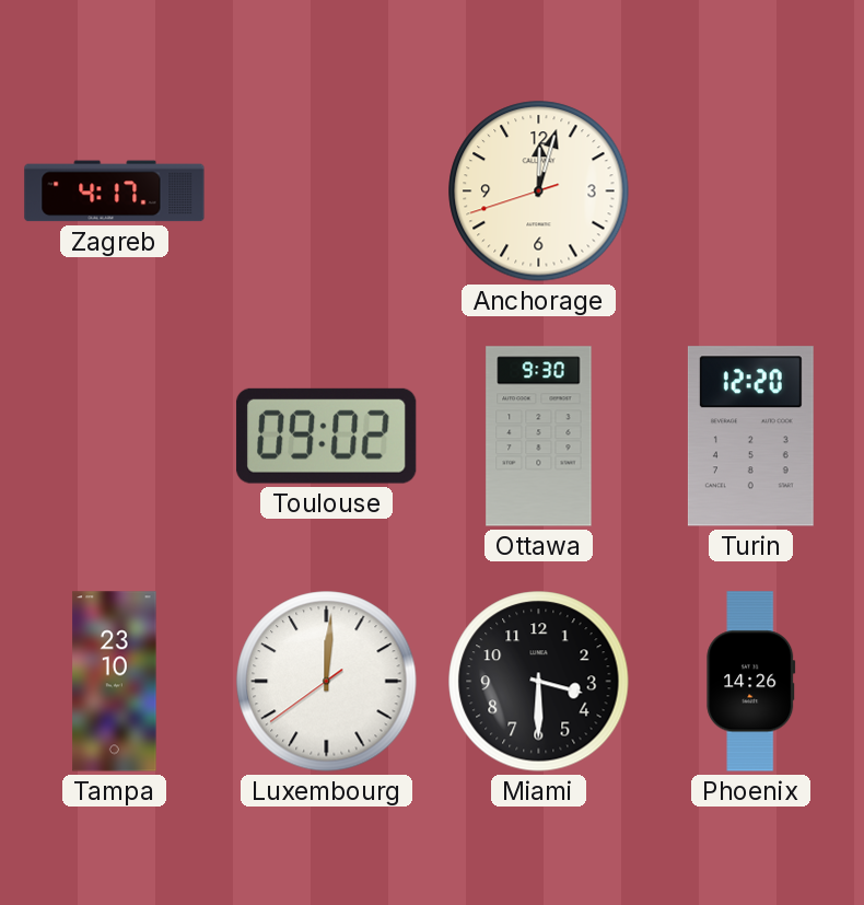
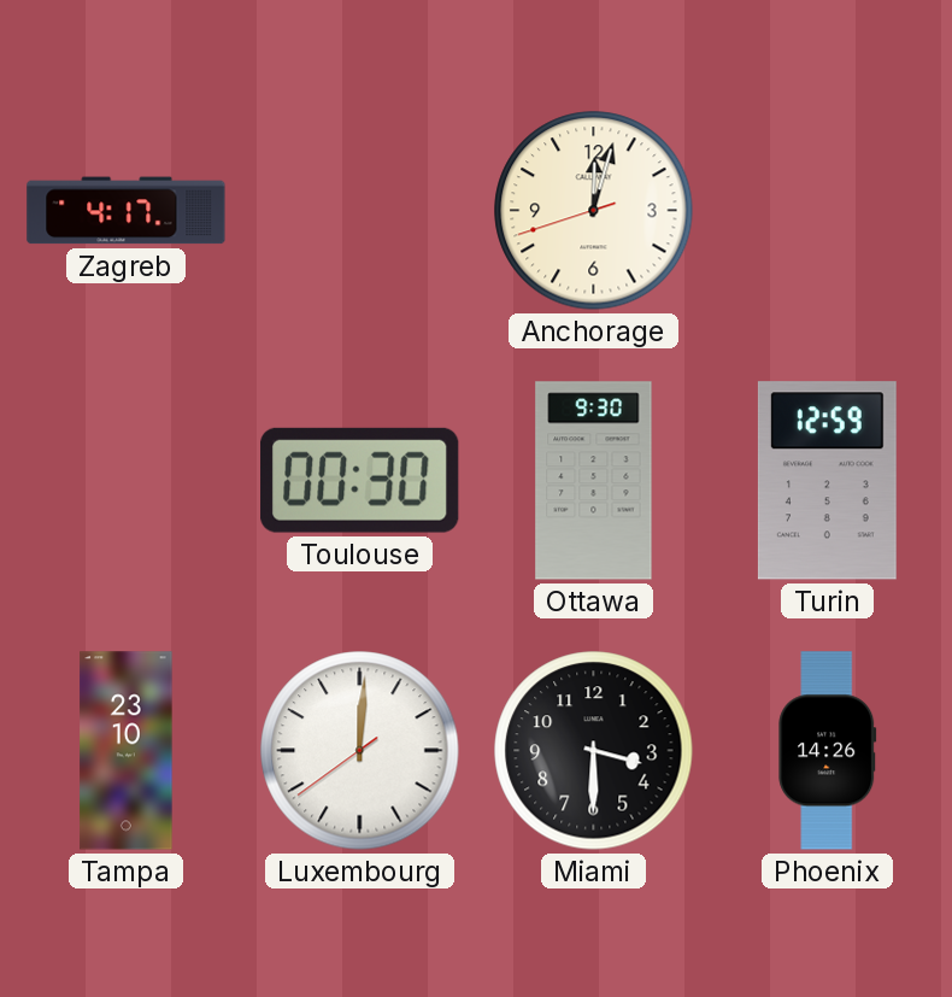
Toulouse: 09:02 -> 00:30
Turin: 12:20 -> 12:59
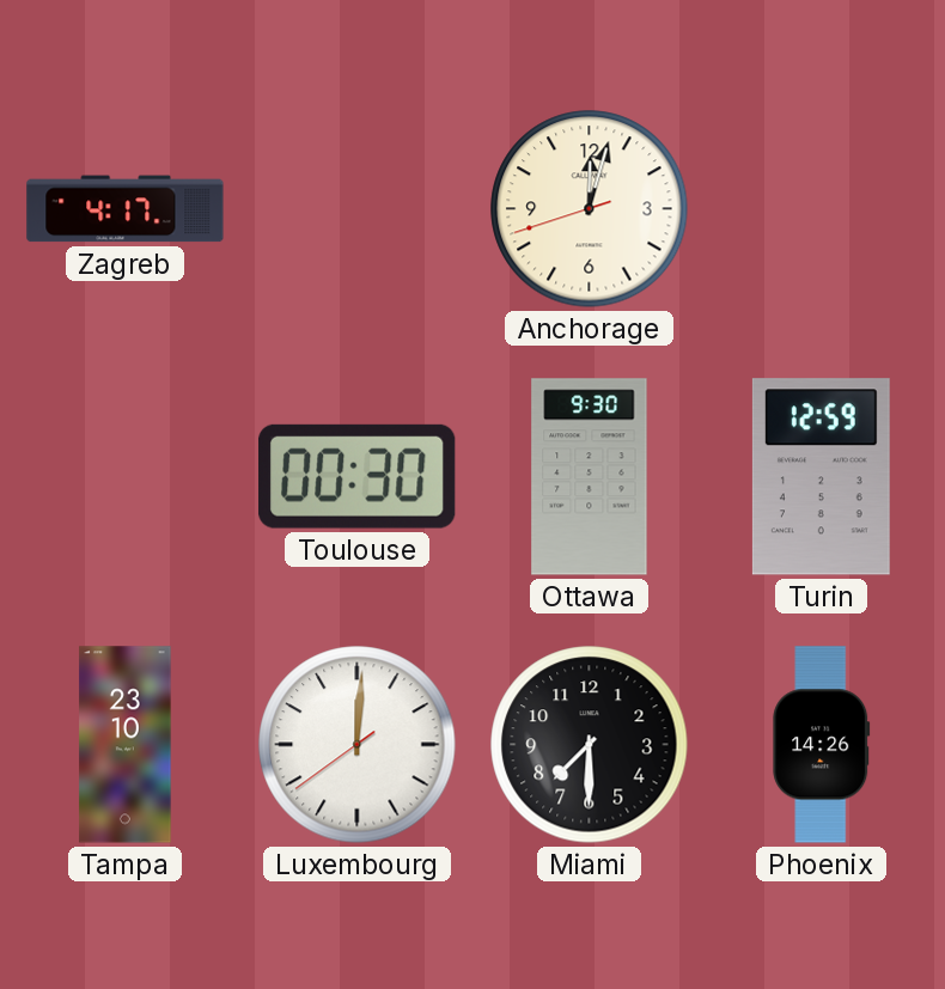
Miami: 3:30 -> 7:30
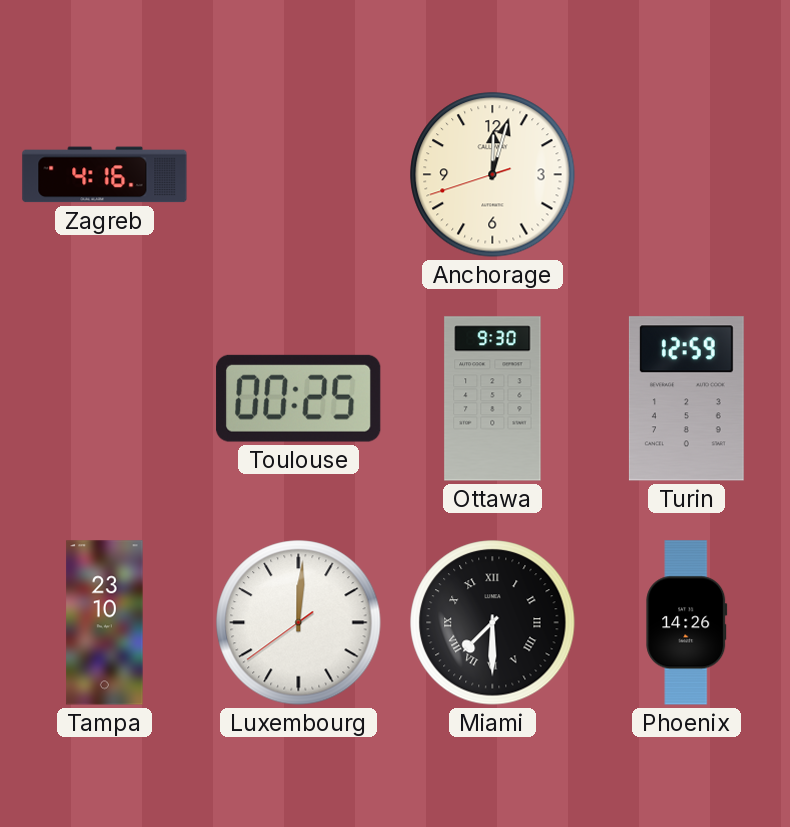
Zagreb: 4:17 -> 4:16
Toulouse: 00:30 -> 00:25
Miami numerals: Arabic -> Roman
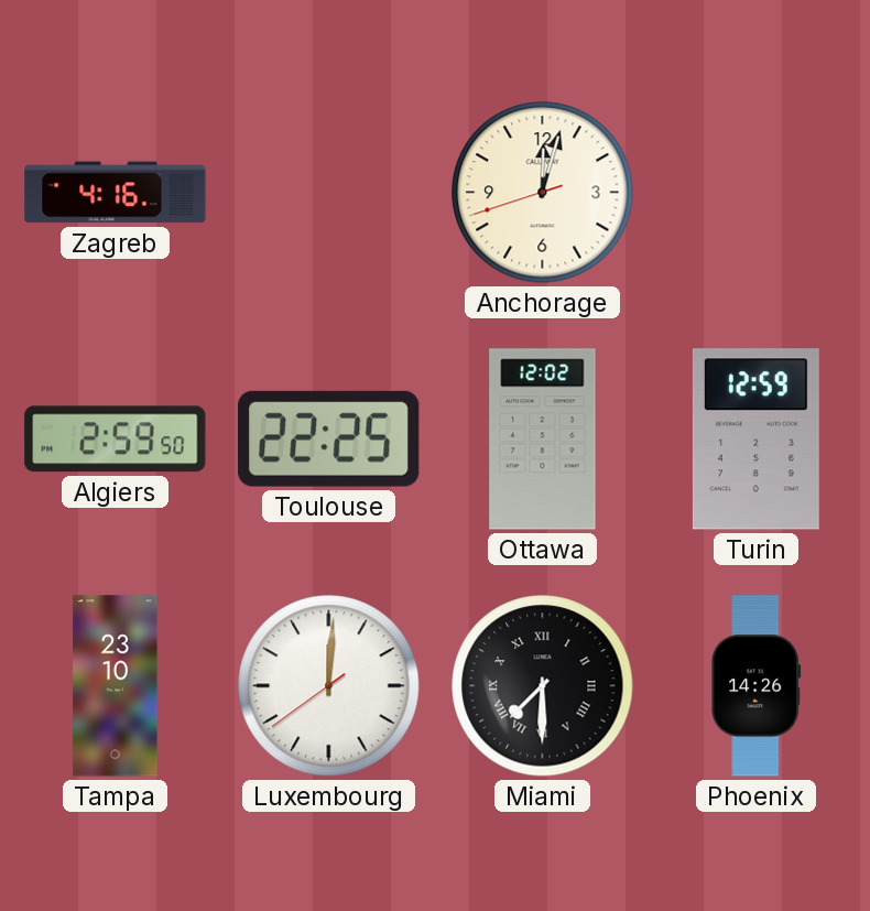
Algiers: none -> 2:59
Toulouse: 00:25 -> 22:25
Ottawa: 9:30 -> 12:02
